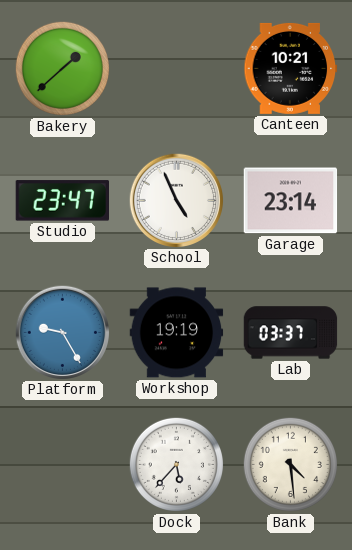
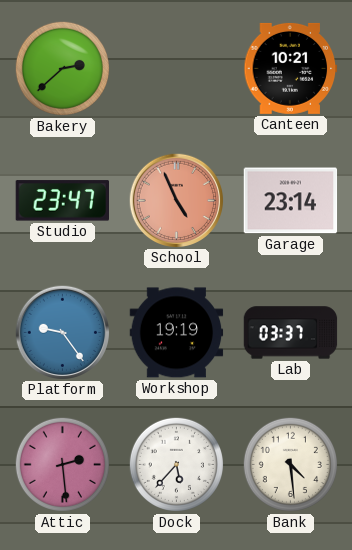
Bakery: 1:38 -> 2:38
School dial: white -> salmon
Platform: 9:25 -> 9:24
Attic: none -> 2:29
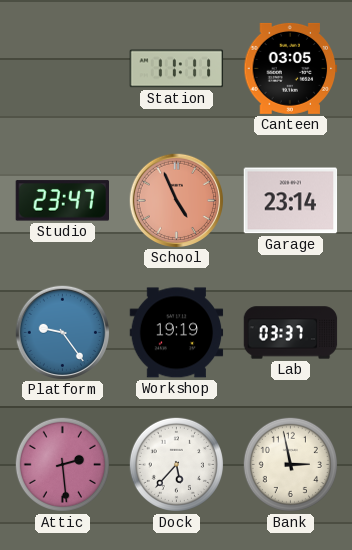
Bakery: 2:38 -> none
Station: none -> 11:11
Canteen: 10:21 -> 03:05
Bank: 4:29 -> 2:58
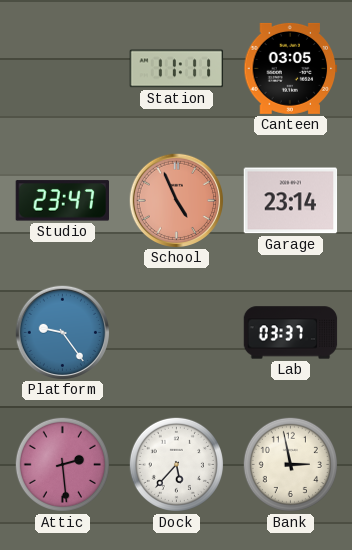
Workshop: 19:19 -> none
